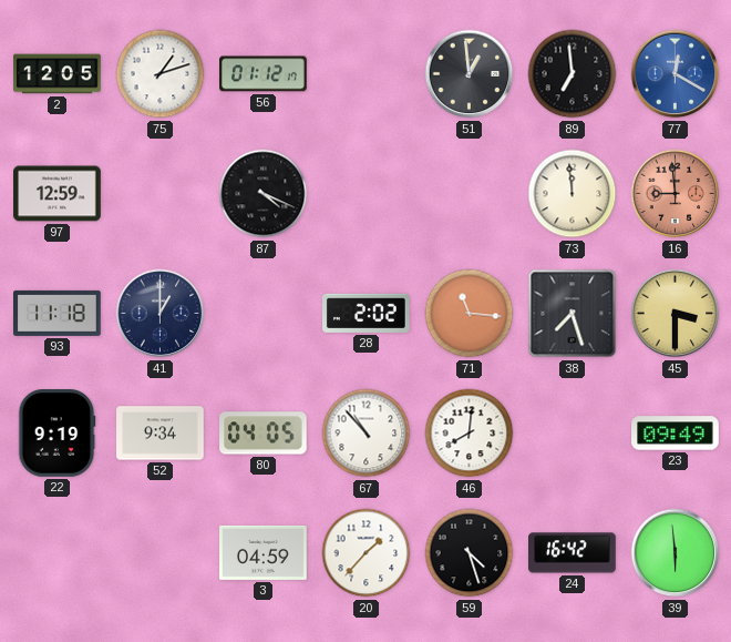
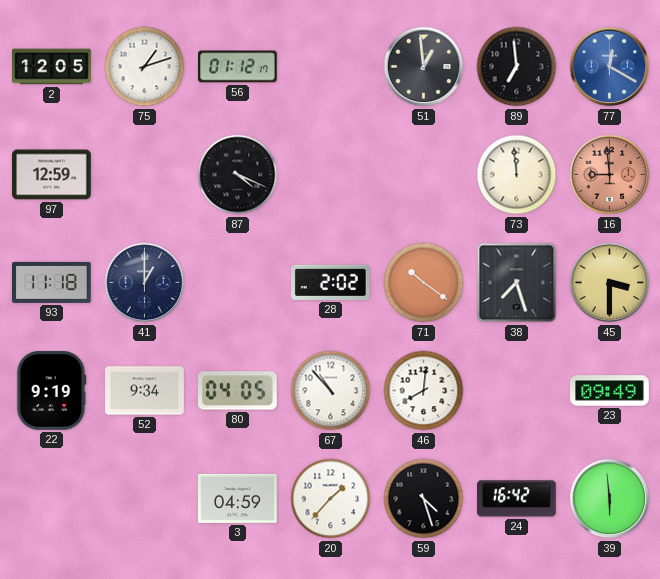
71: 11:16 -> 10:21
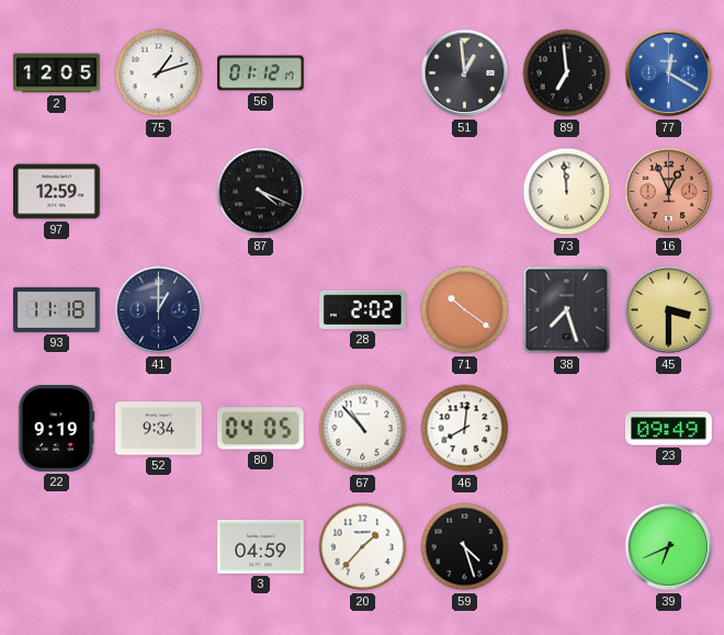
16: 8:59 -> 12:56
24: 16:42 -> none
39: 5:59 -> 6:41
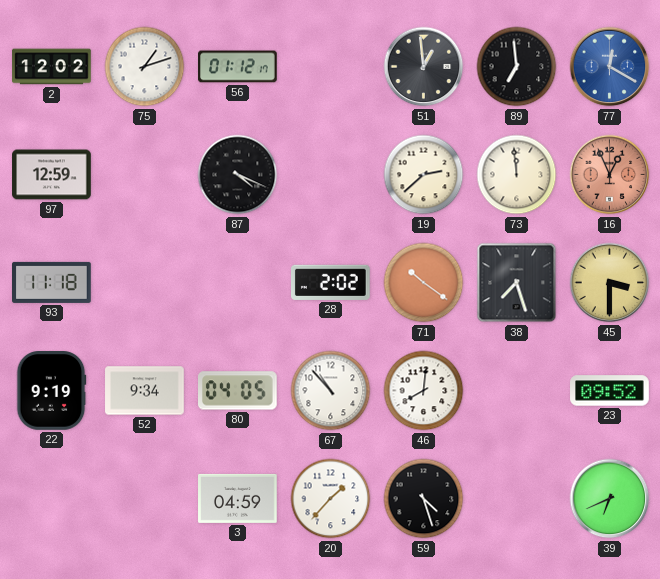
2: 12:05 -> 12:02
19: none -> 2:38
41: 1:00 -> none
23: 09:49 -> 09:52
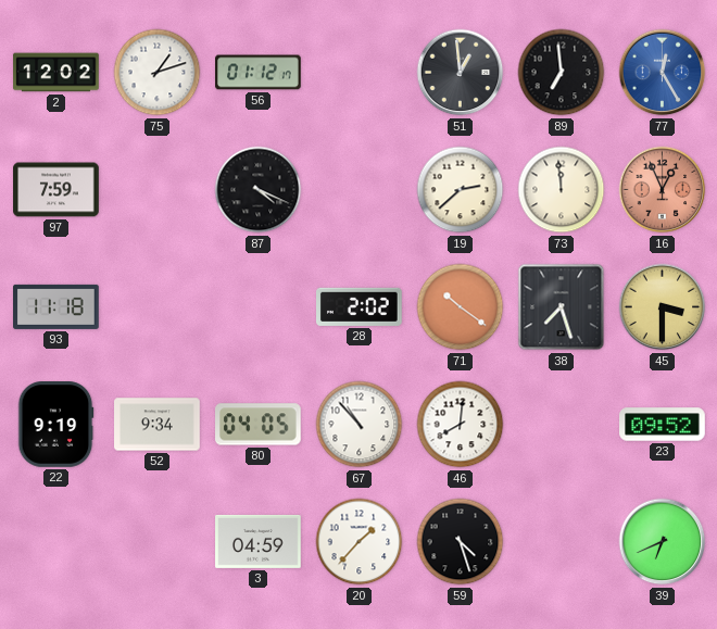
77: 12:20 -> 12:25
97: 12:59 -> 7:59
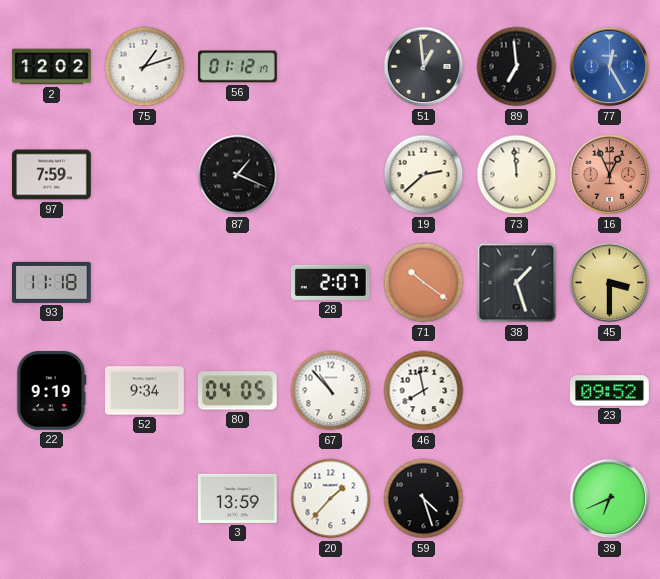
87: 4:19 -> 1:19
28: 2:02 -> 2:07
38: 7:27 -> 1:27
46: 8:01 -> 7:58
3: 04:59 -> 13:59
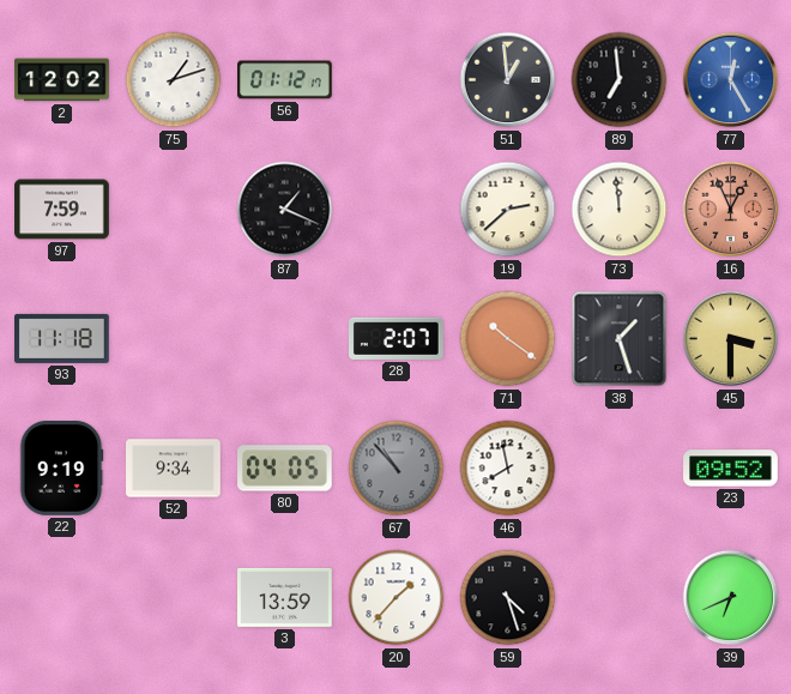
67 dial: white -> grey
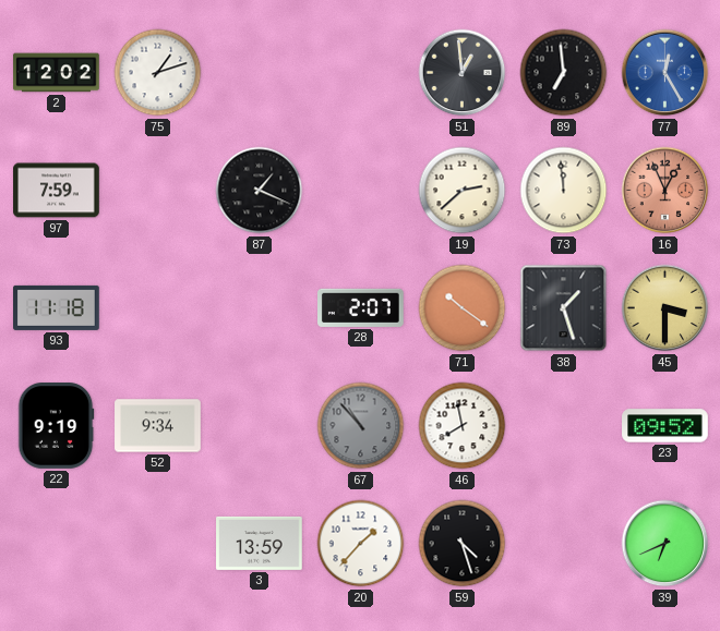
56: 01:12 -> none
80: 04:05 -> none
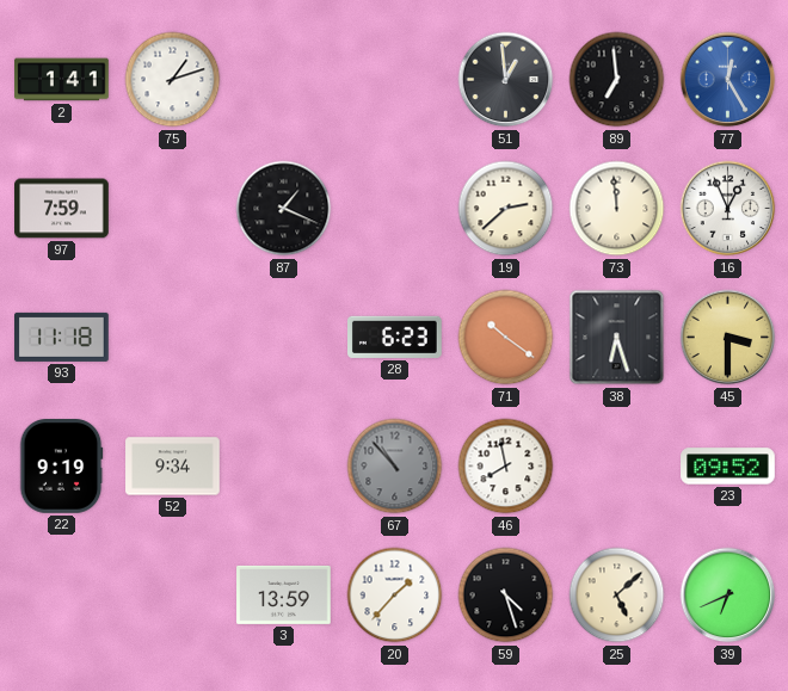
2: 12:02 -> 1:41
16 dial: salmon -> white
28: 2:07 -> 6:23
38: 1:27 -> 6:27
25: none -> 5:08
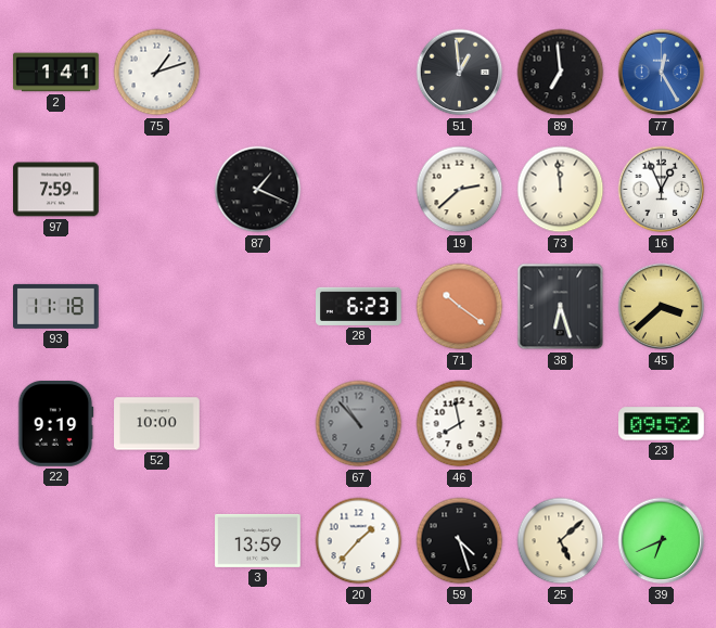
45: 3:30 -> 3:38
52: 9:34 -> 10:00
